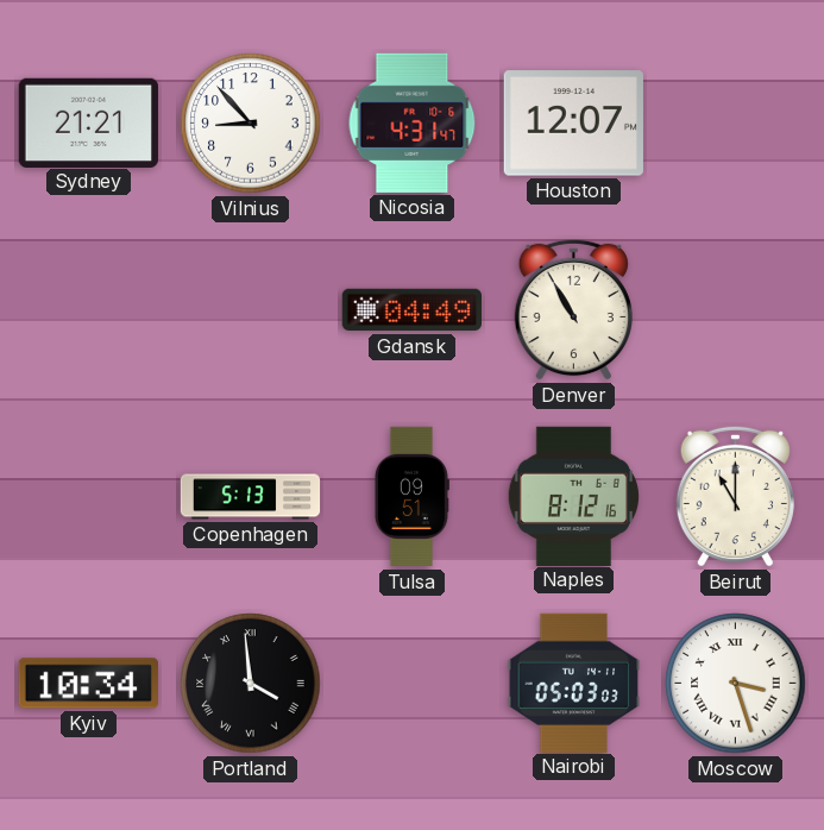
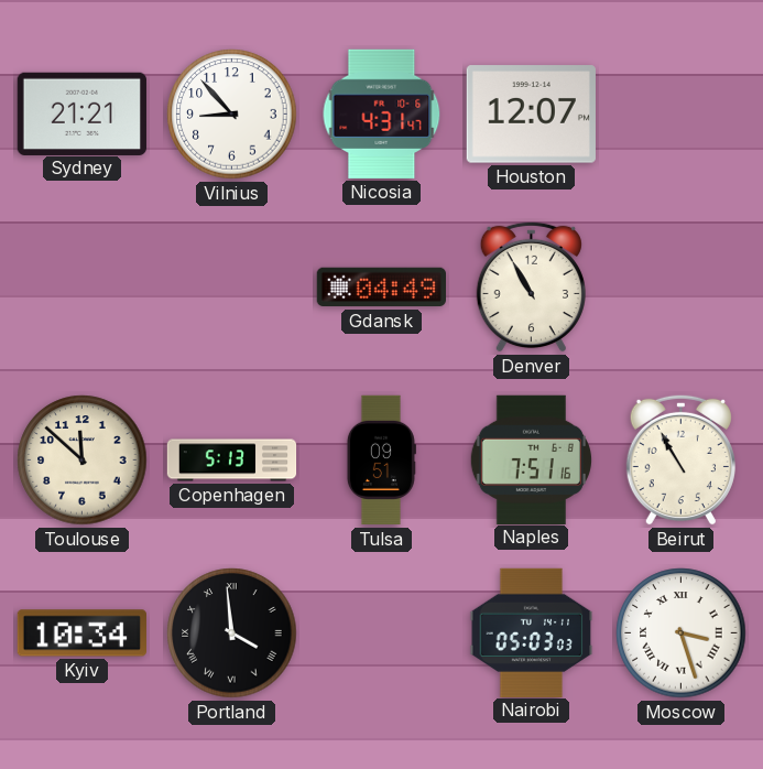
Toulouse: none -> 11:52
Naples: 8:12 -> 7:51
Beirut: 11:00 -> 10:55
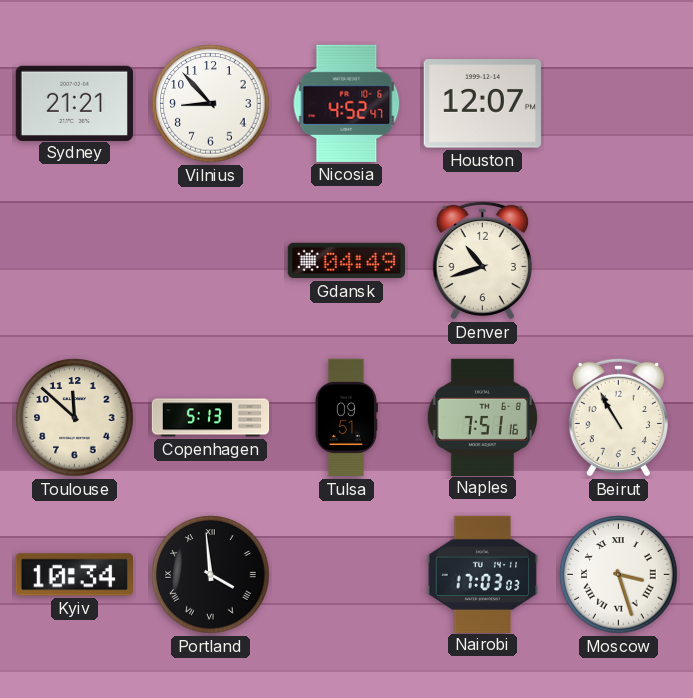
Nicosia: 4:31 -> 4:52
Denver: 10:55 -> 10:42
Nairobi: 05:03 -> 17:03
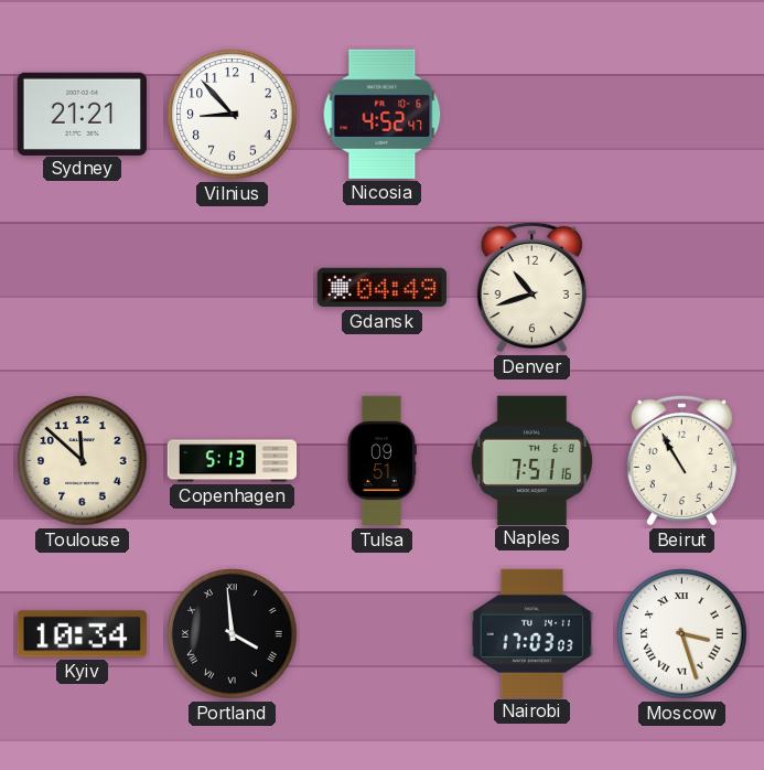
Houston: 12:07 -> none
